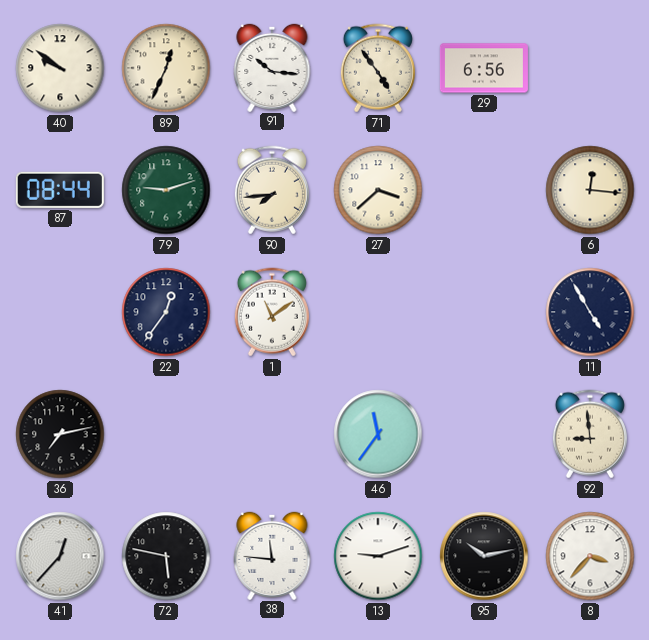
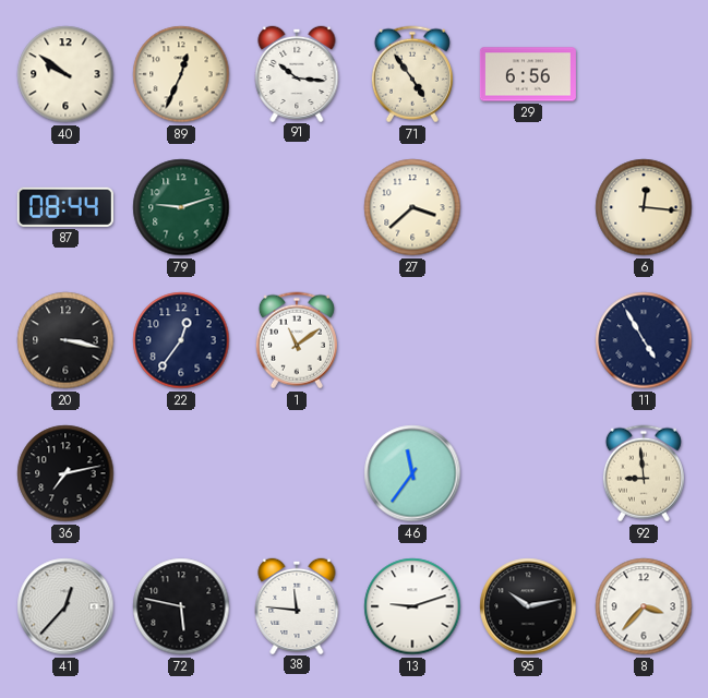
90: 7:44 -> none
20: none -> 3:17
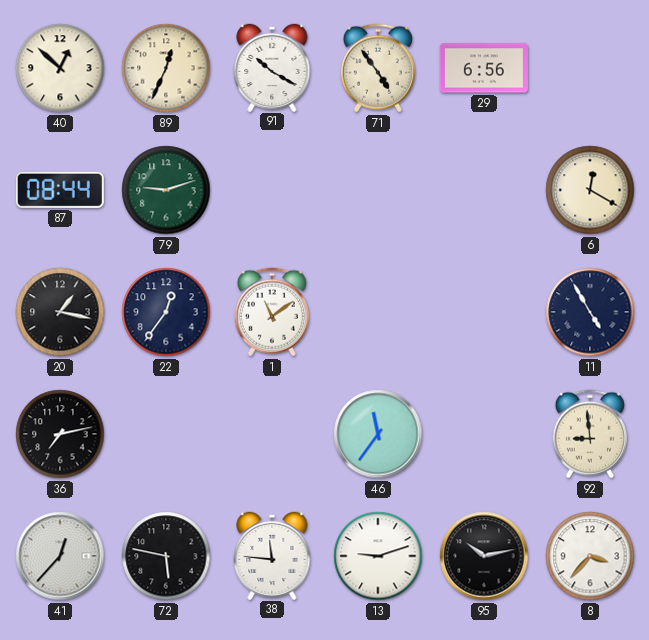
40: 9:51 -> 12:52
91: 10:16 -> 10:20
27: 3:38 -> none
6: 12:16 -> 12:20
20: 3:17 -> 1:17
